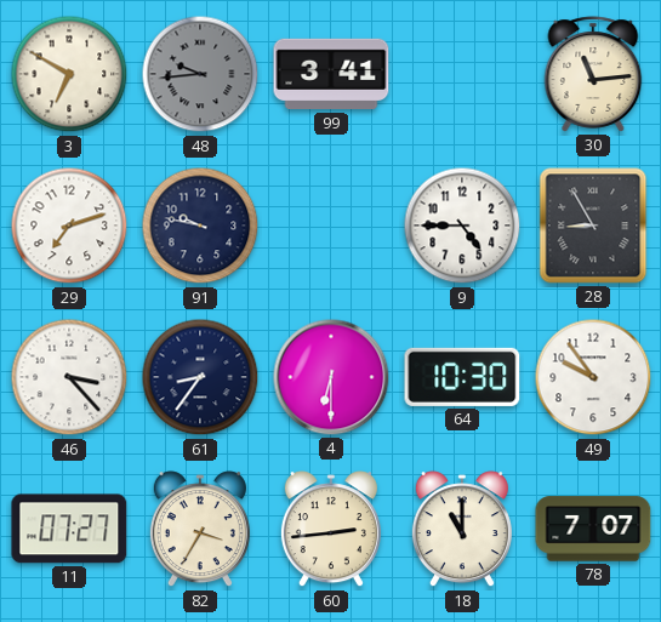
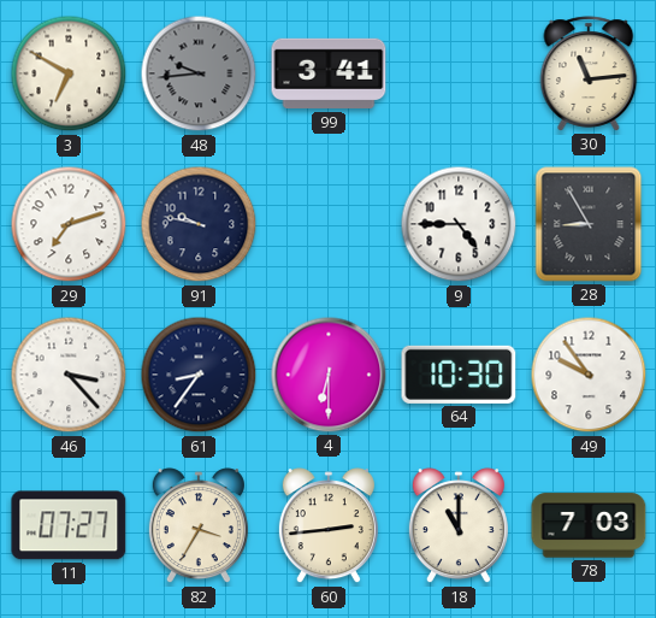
78: 7:07 -> 7:03
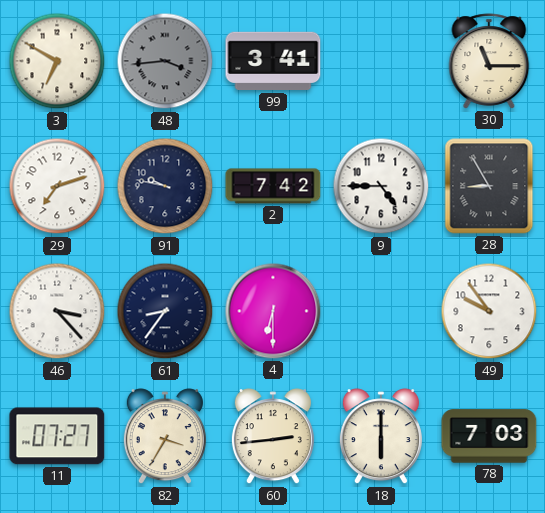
48: 9:44 -> 3:44
30: 11:14 -> 11:15
2: none -> 7:42
64: 10:30 -> none
18: 11:00 -> 6:00
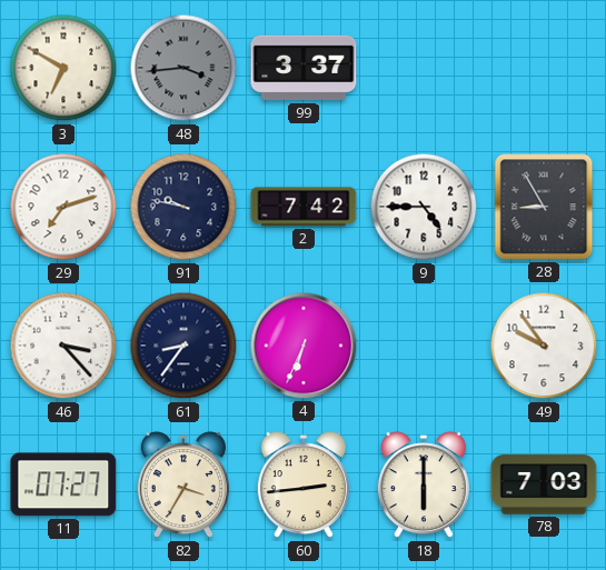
99: 3:41 -> 3:37
30: 11:15 -> none
4: 6:30 -> 6:34
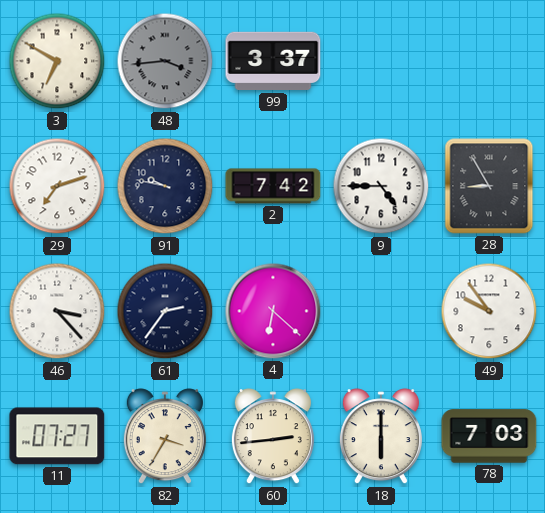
61: 8:36 -> 2:36
4: 6:34 -> 6:22
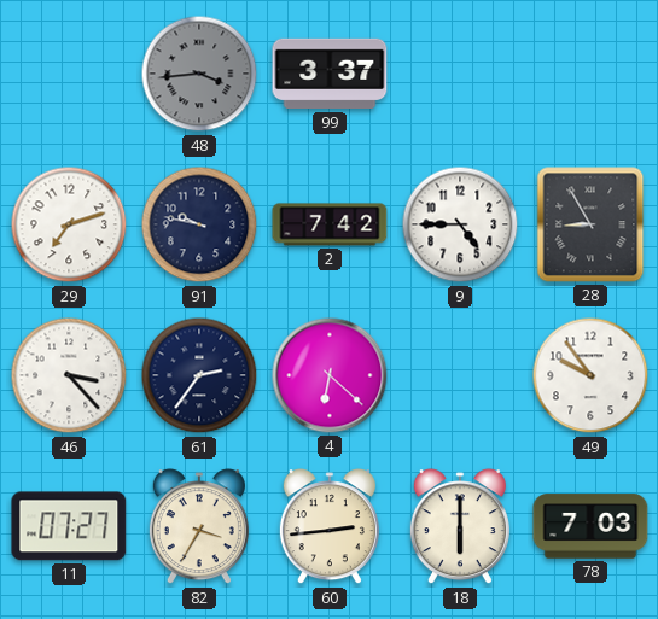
3: 6:50 -> none
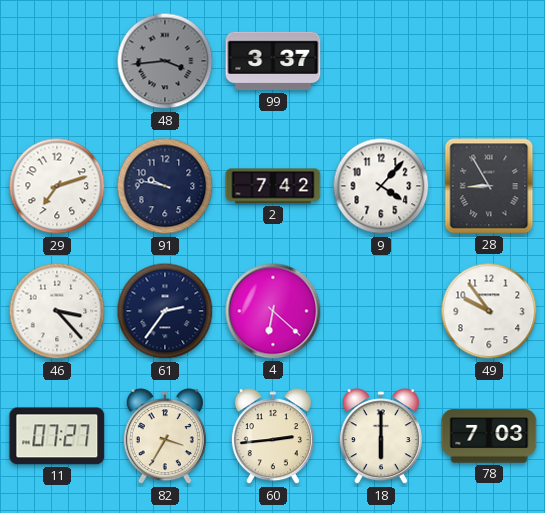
9: 4:45 -> 4:07
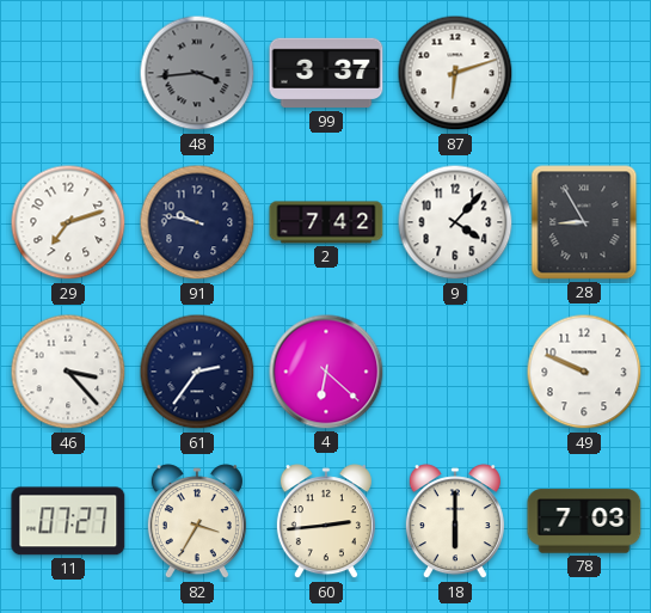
87: none -> 6:12
49: 9:54 -> 9:49
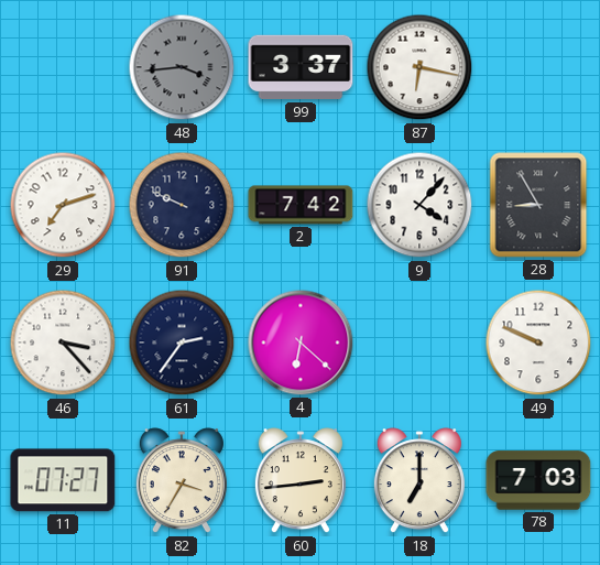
87: 6:12 -> 6:17
91: 9:47 -> 9:49
18: 6:00 -> 7:00
